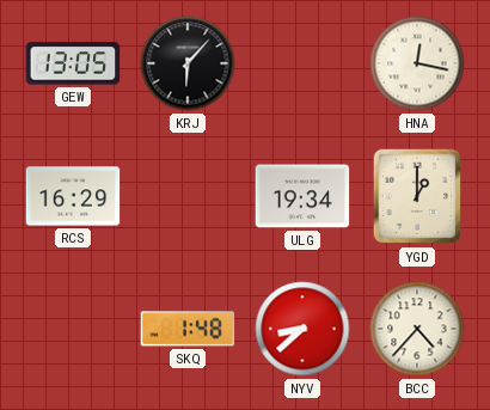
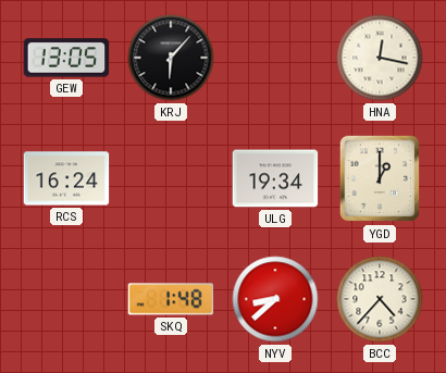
RCS: 16:29 -> 16:24
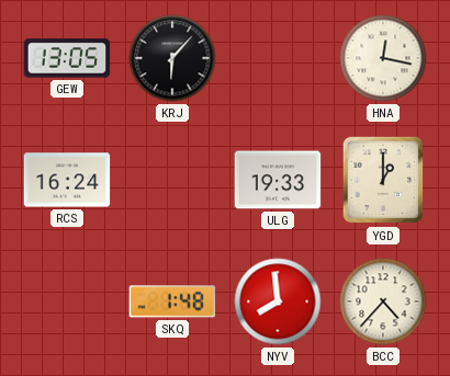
ULG: 19:34 -> 19:33
NYV: 8:38 -> 7:59
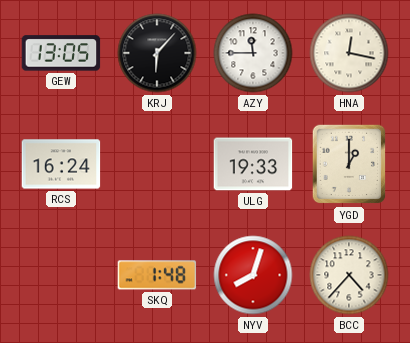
AZY: none -> 11:45
NYV: 7:59 -> 8:03
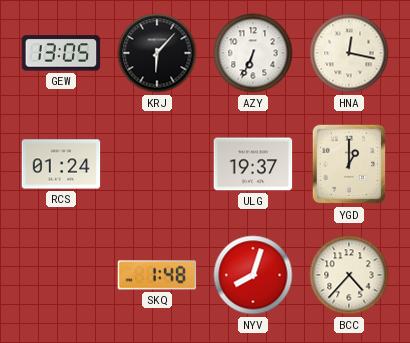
AZY: 11:45 -> 6:34
RCS: 16:24 -> 01:24
ULG: 19:33 -> 19:37
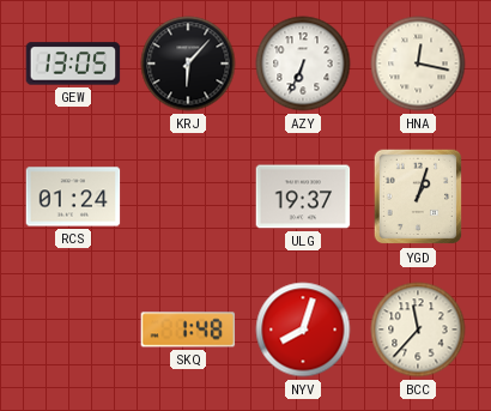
YGD: 1:00 -> 1:03
BCC: 4:37 -> 11:37
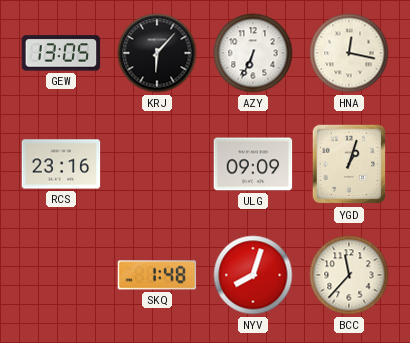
RCS: 01:24 -> 23:16
ULG: 19:37 -> 09:09
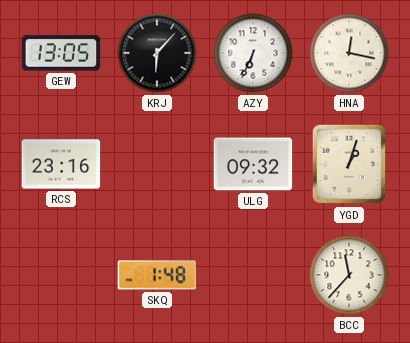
ULG: 09:09 -> 09:32
NYV: 8:03 -> none
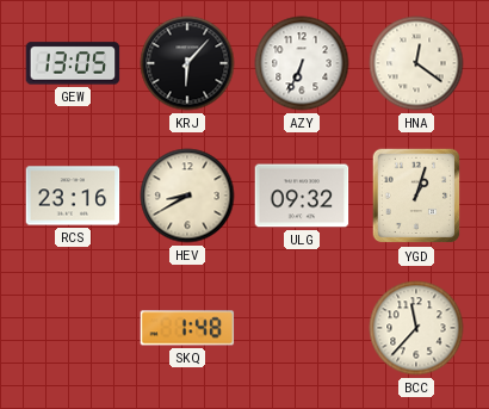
HNA: 12:17 -> 12:21
HEV: none -> 8:40
